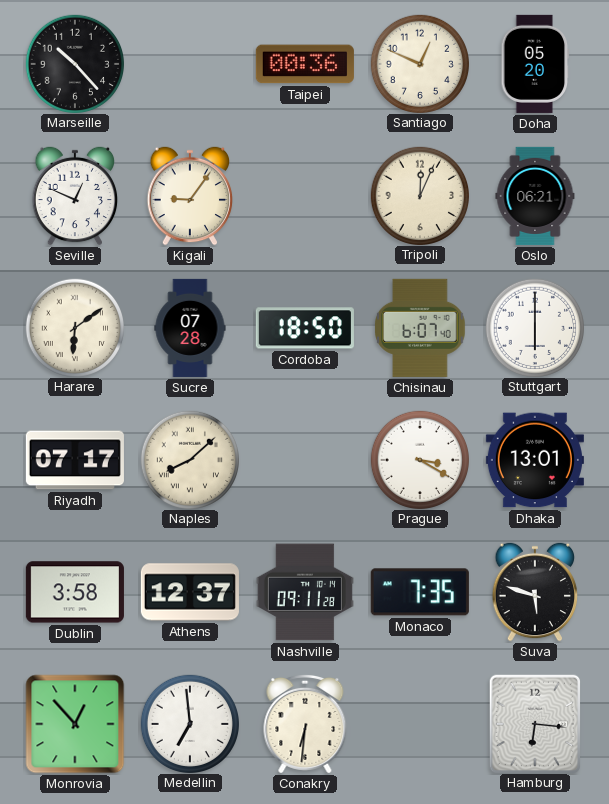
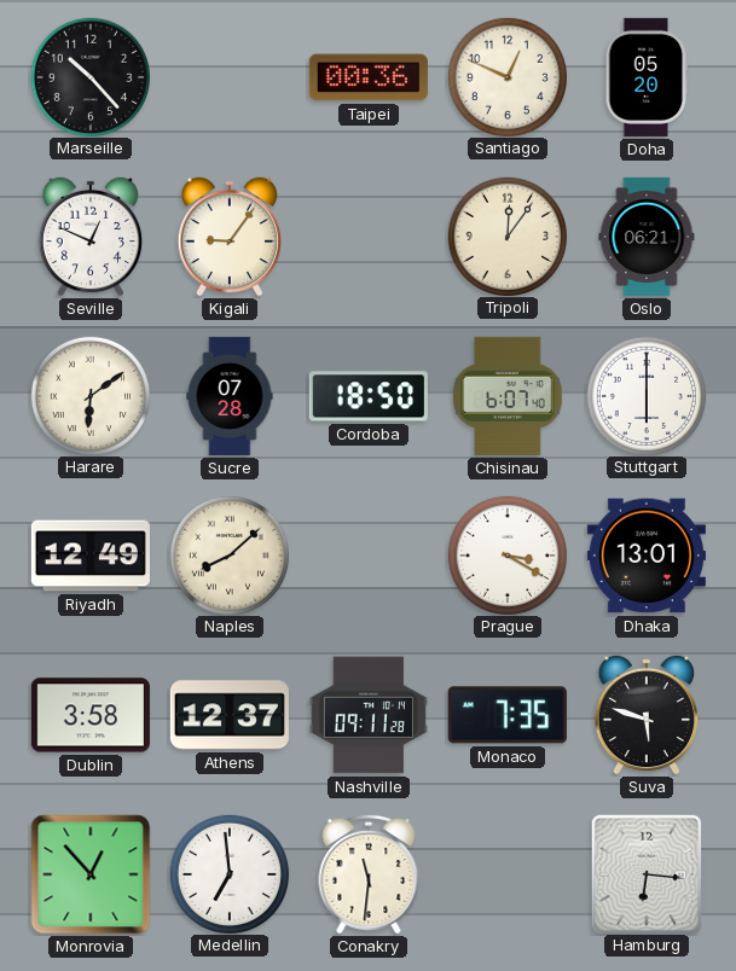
Tripoli: 12:04 -> 12:06
Riyadh: 07:17 -> 12:49
Conakry: 6:31 -> 11:31
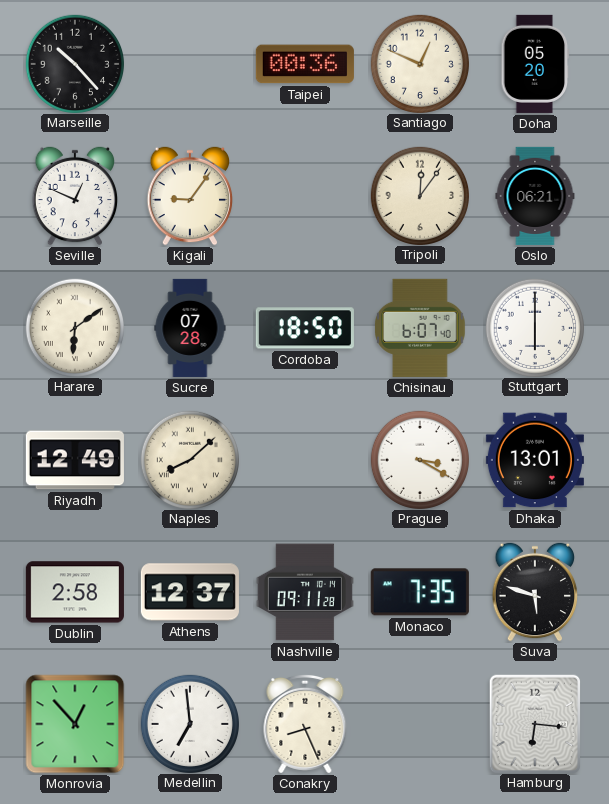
Dublin: 3:58 -> 2:58
Conakry: 11:31 -> 8:26
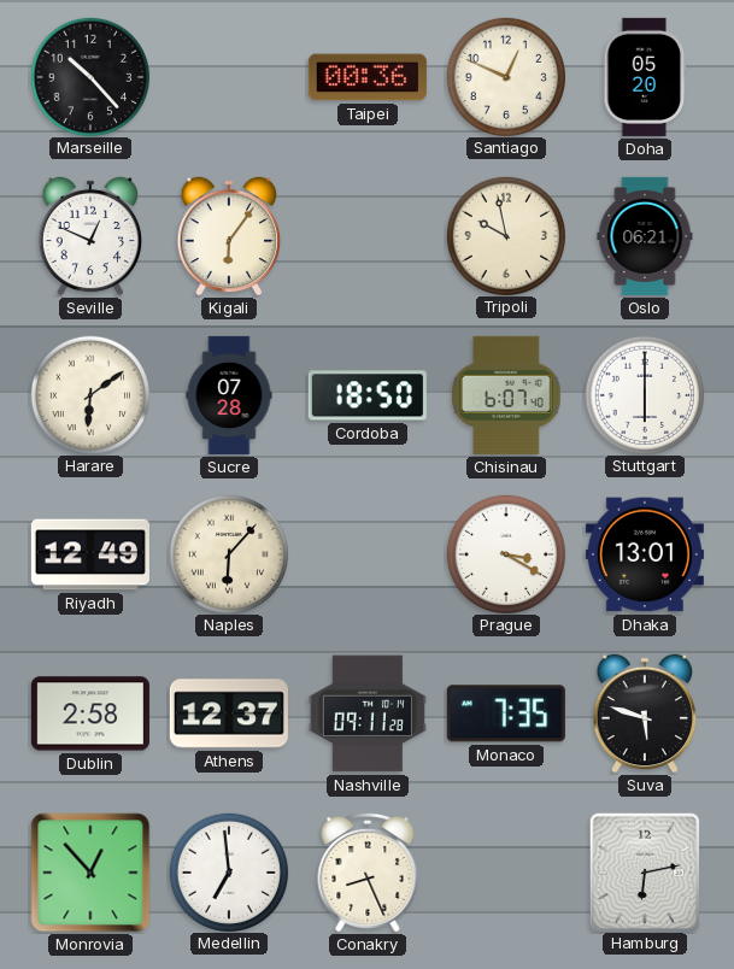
Kigali: 9:06 -> 6:06
Tripoli: 12:06 -> 9:58
Naples: 8:08 -> 6:07
Hamburg: 6:16 -> 6:13
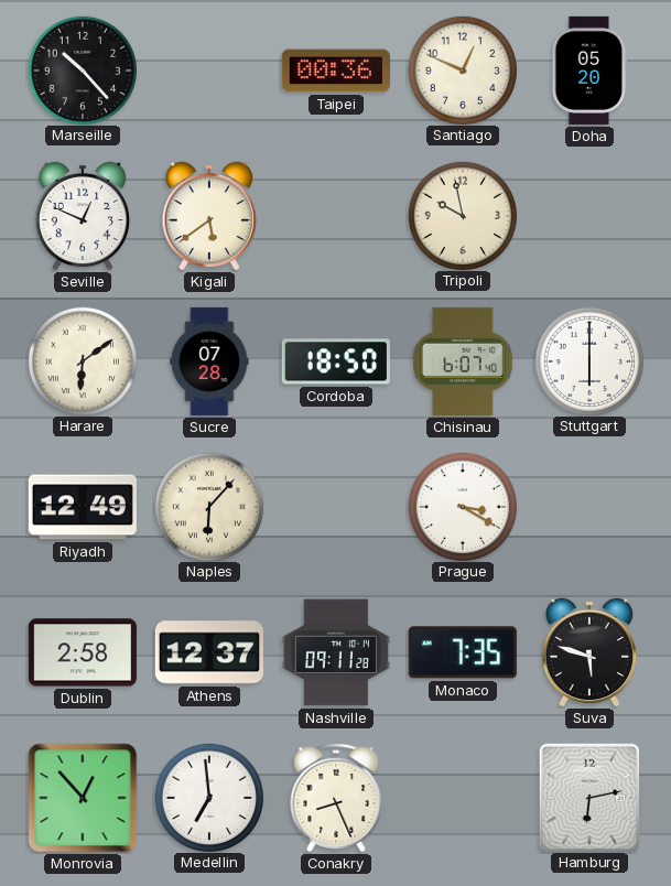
Kigali: 6:06 -> 5:39
Oslo: 06:21 -> none
Dhaka: 13:01 -> none
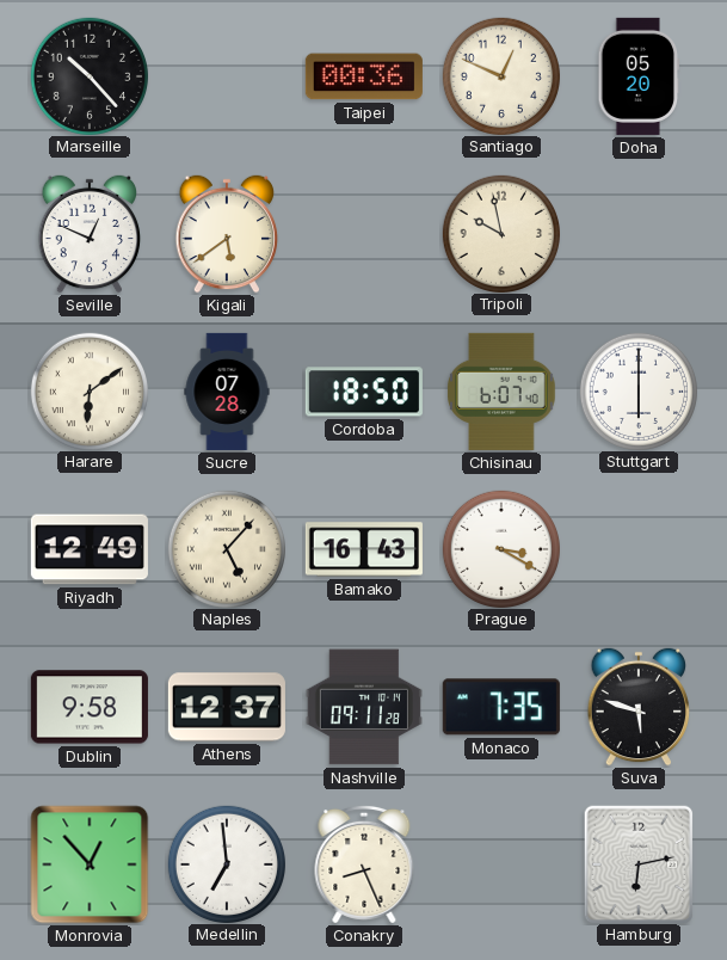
Naples: 6:07 -> 5:07
Bamako: none -> 16:43
Dublin: 2:58 -> 9:58
